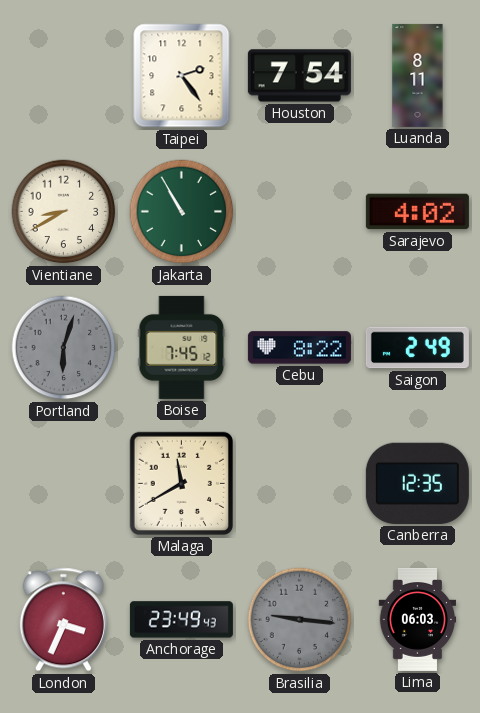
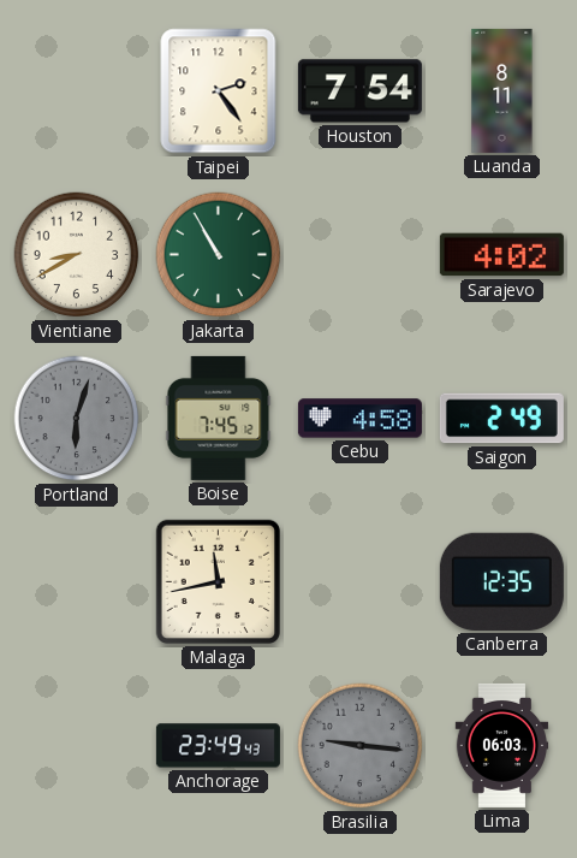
Cebu: 8:22 -> 4:58
Malaga: 11:40 -> 11:43
London: 3:34 -> none
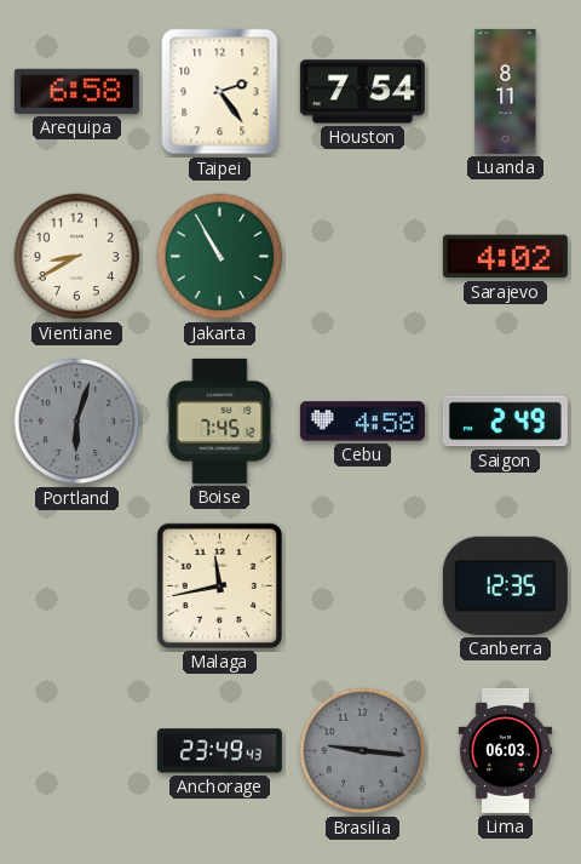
Arequipa: none -> 6:58
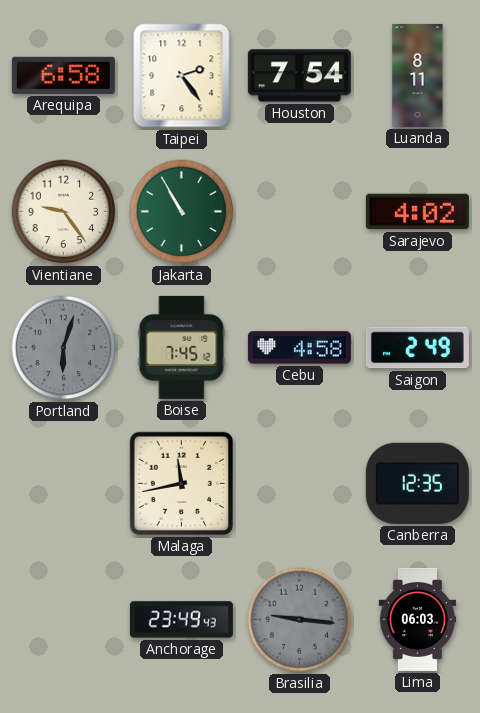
Vientiane: 8:40 -> 9:24
